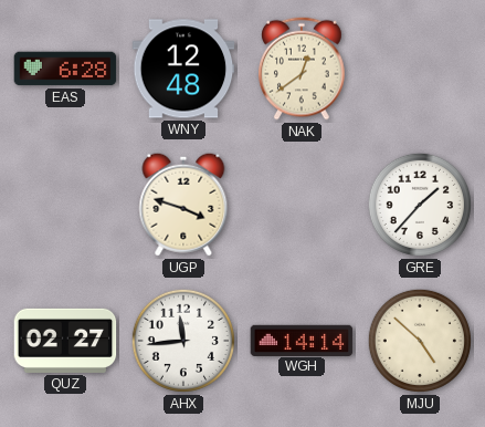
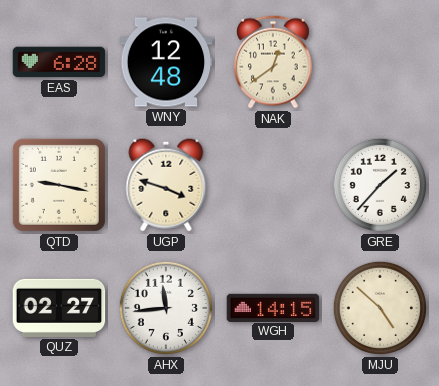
QTD: none -> 9:17
WGH: 14:14 -> 14:15
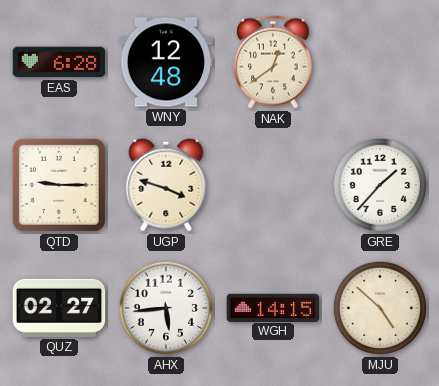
QTD: 9:17 -> 9:15
AHX: 11:44 -> 5:44
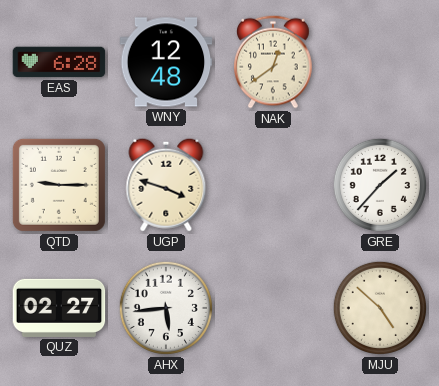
WGH: 14:15 -> none
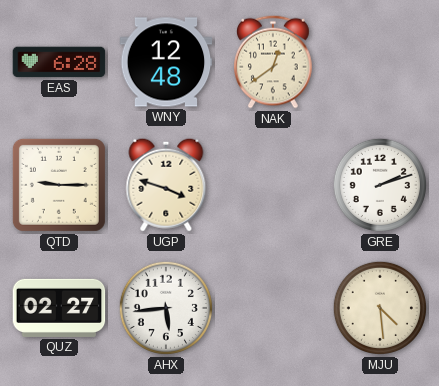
GRE: 1:37 -> 2:12
MJU: 4:52 -> 4:29
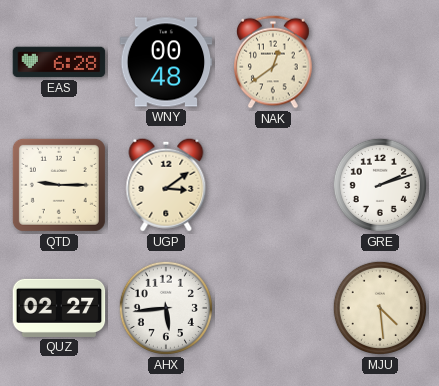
WNY: 12:48 -> 00:48
UGP: 3:48 -> 3:09
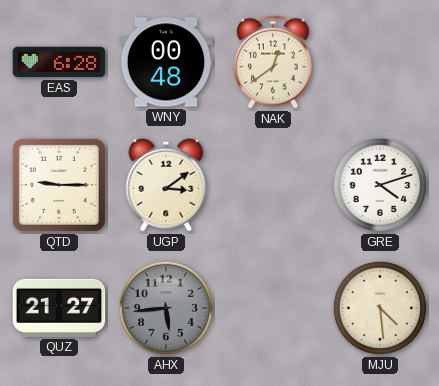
GRE: 2:12 -> 4:12
QUZ: 02:27 -> 21:27
AHX dial: white -> grey
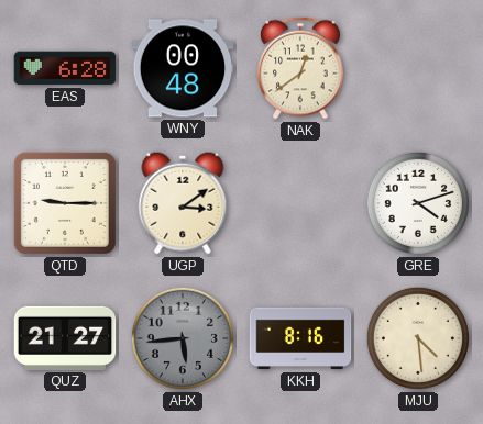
KKH: none -> 8:16
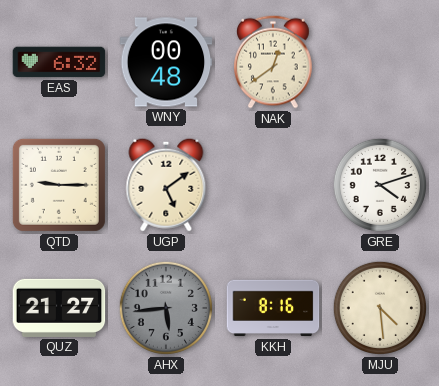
EAS: 6:28 -> 6:32
UGP: 3:09 -> 5:09
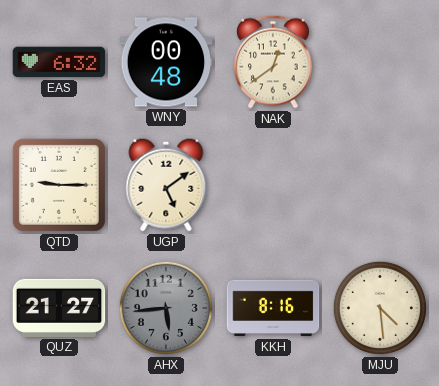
GRE: 4:12 -> none
